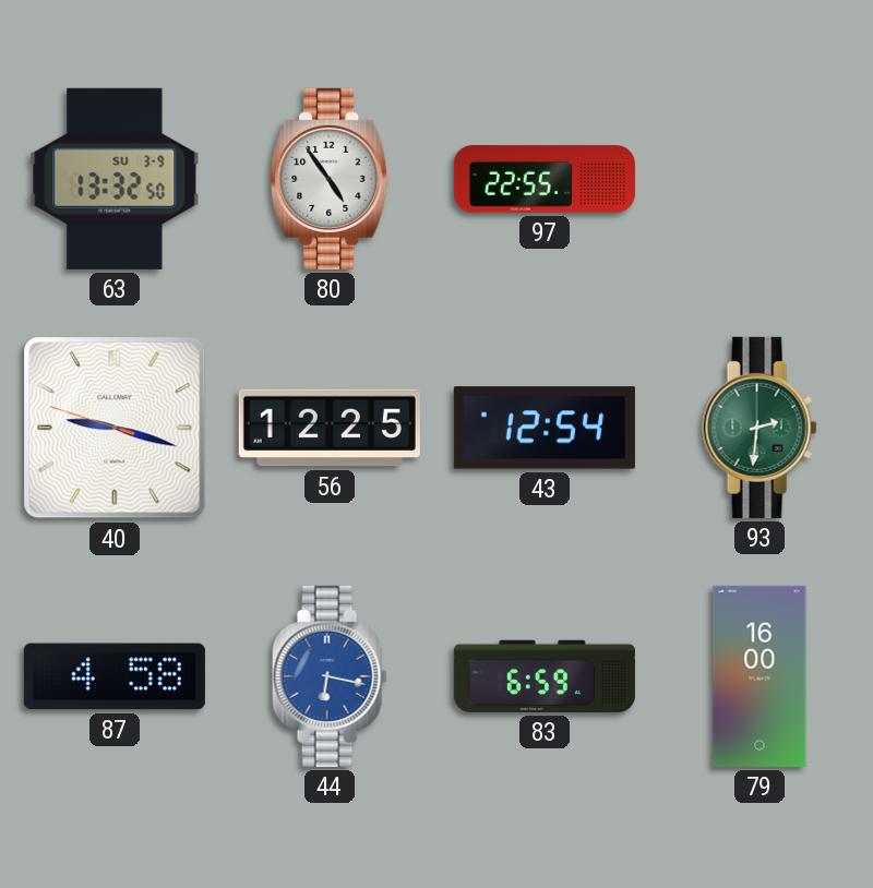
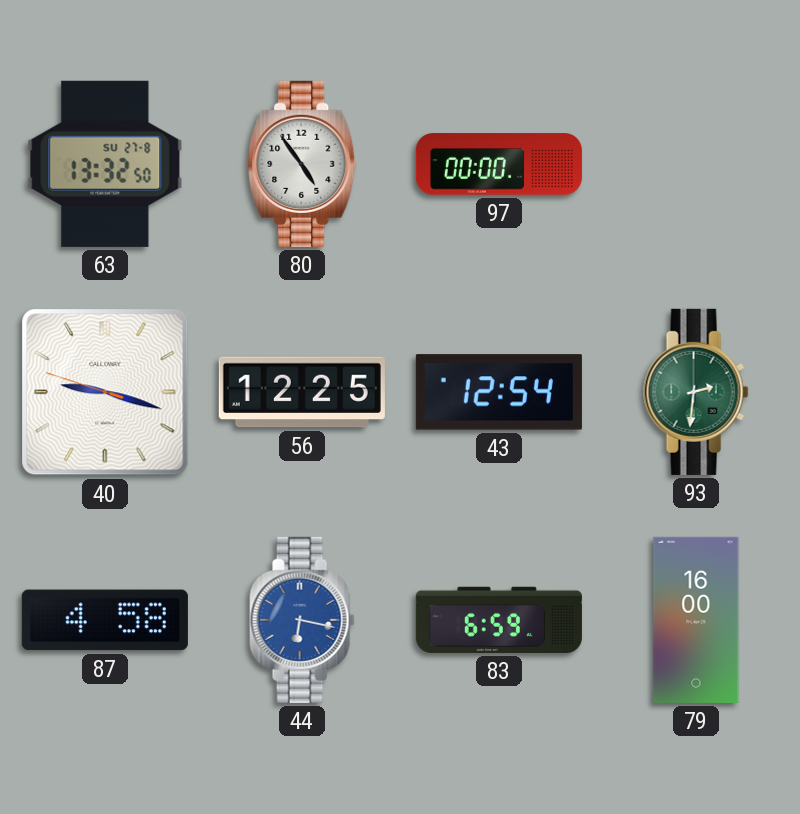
63 date: SU 3-9 -> SU 27-8
97: 22:55 -> 00:00
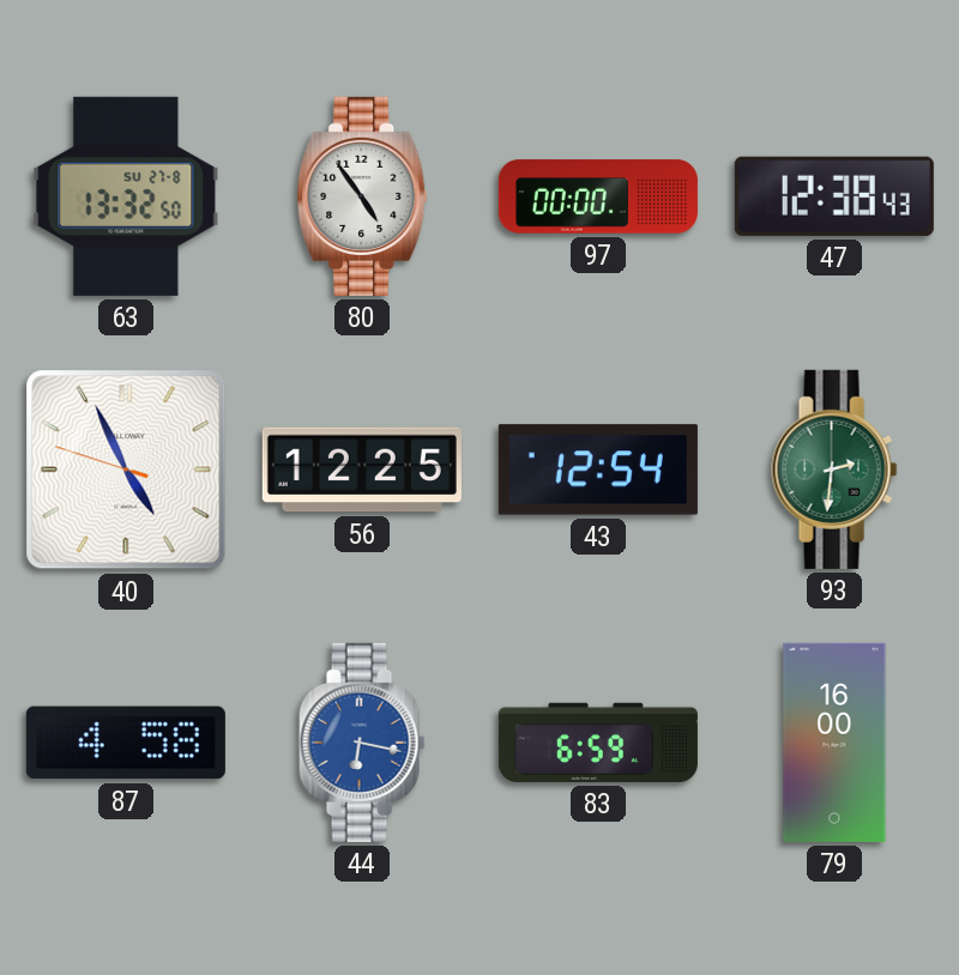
47: none -> 12:38
40: 9:17 -> 4:55
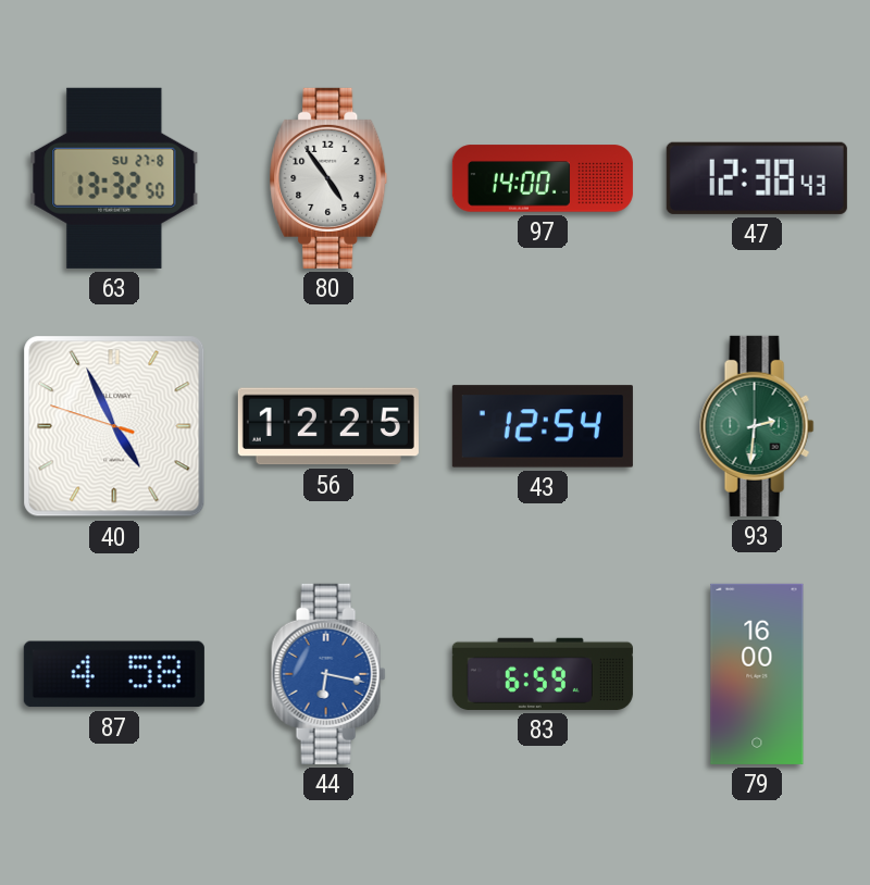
97: 00:00 -> 14:00
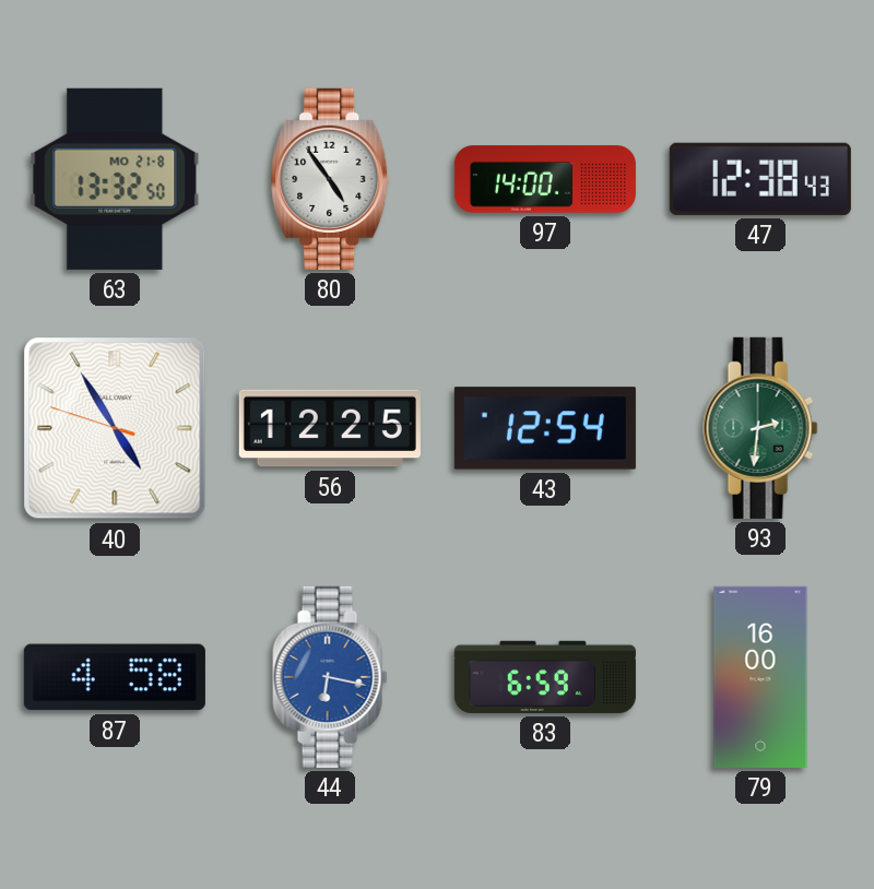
63 date: SU 27-8 -> MO 21-8
40: 4:55 -> 4:54
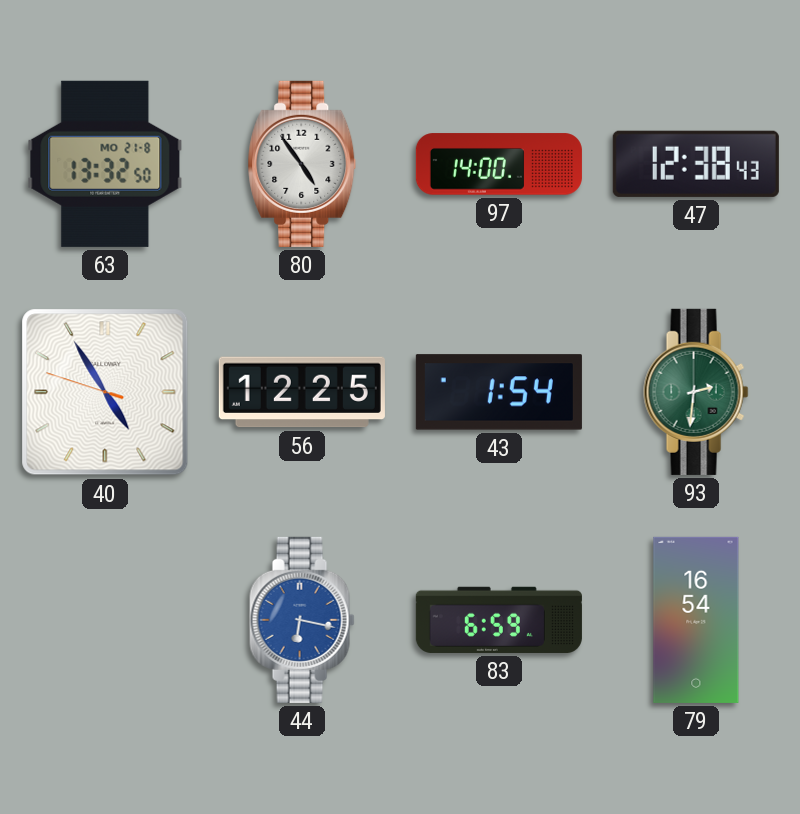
43: 12:54 -> 1:54
87: 4:58 -> none
79: 16:00 -> 16:54
